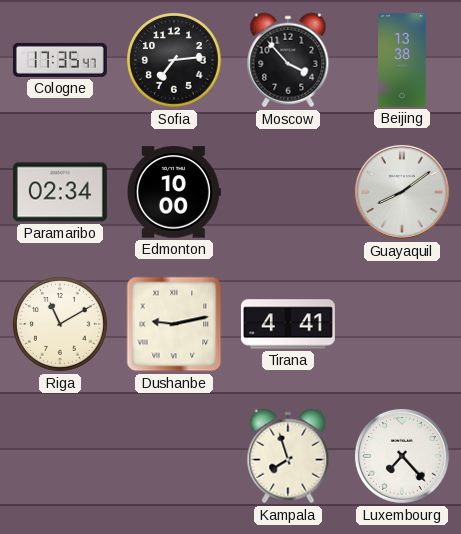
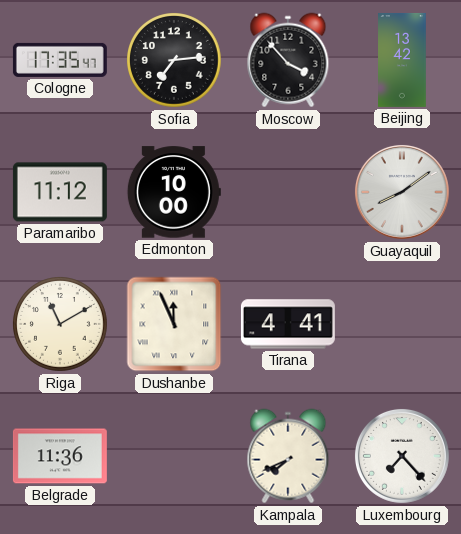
Beijing: 13:38 -> 13:42
Paramaribo: 02:34 -> 11:12
Dushanbe: 9:13 -> 11:56
Belgrade: none -> 11:36
Kampala: 7:57 -> 7:41
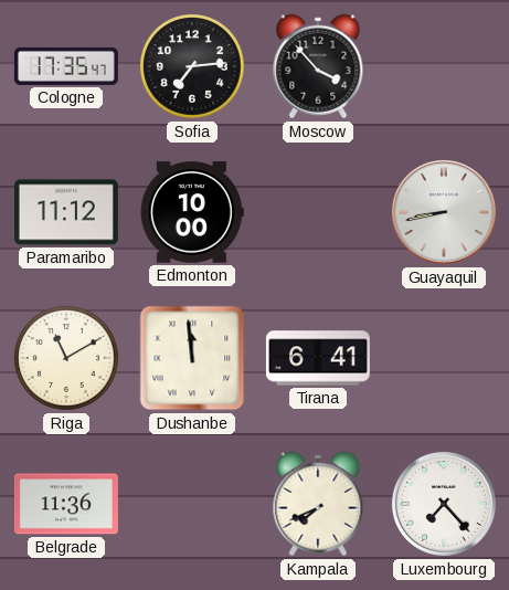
Beijing: 13:42 -> none
Guayaquil: 8:09 -> 8:43
Dushanbe: 11:56 -> 11:59
Tirana: 4:41 -> 6:41
